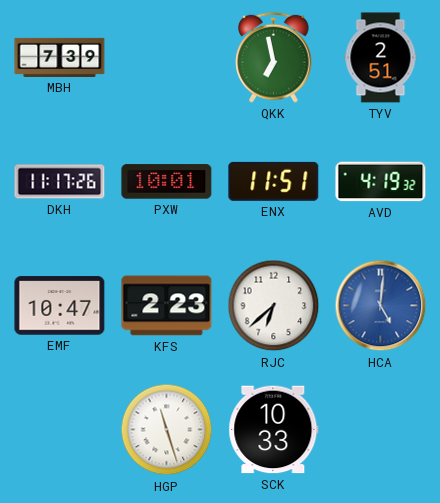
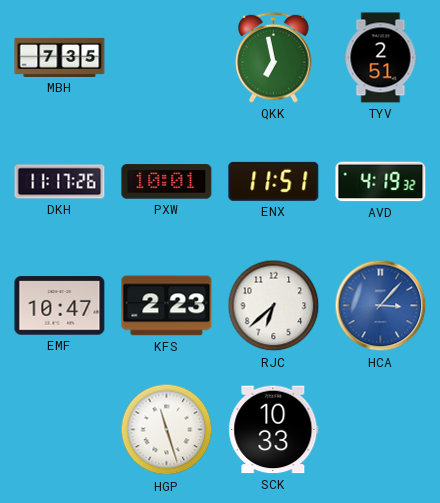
MBH: 7:39 -> 7:35
HCA: 5:01 -> 3:07
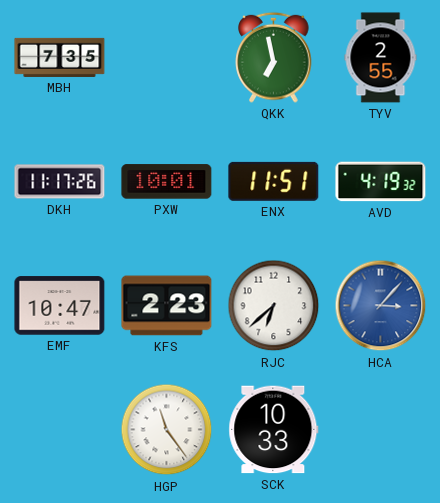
TYV: 2:51 -> 2:55
HGP: 11:27 -> 11:24
